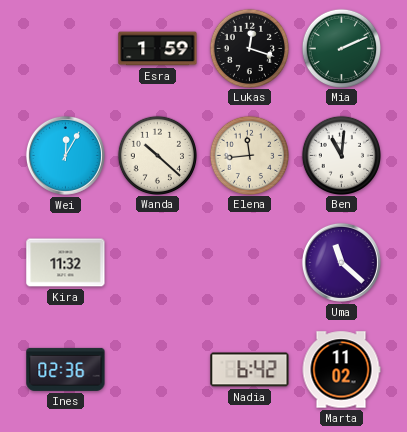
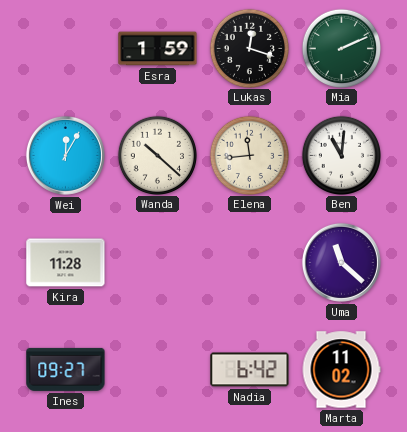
Kira: 11:32 -> 11:28
Ines: 02:36 -> 09:27
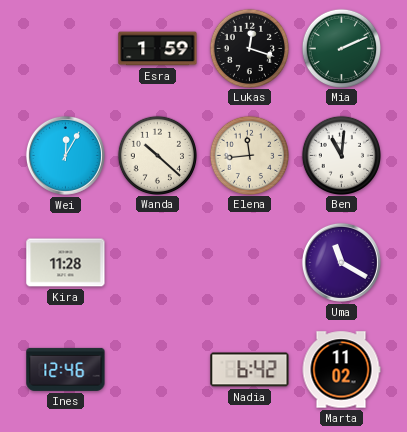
Uma: 11:22 -> 11:20
Ines: 09:27 -> 12:46
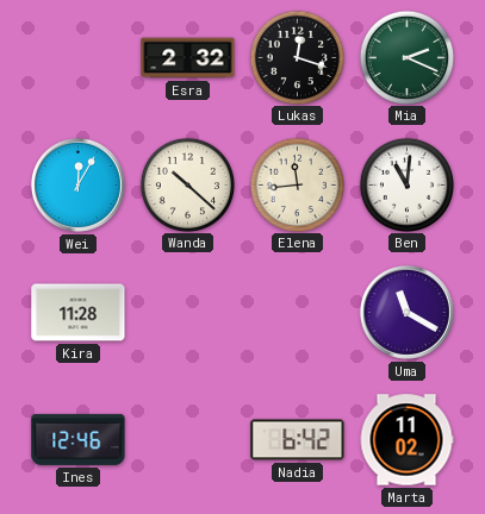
Esra: 1:59 -> 2:32
Mia: 2:11 -> 2:19
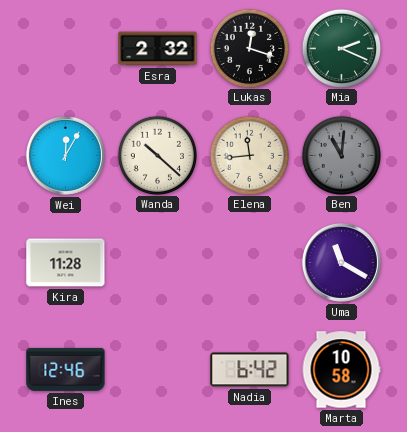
Ben dial: white -> grey
Marta: 11:02 -> 10:58
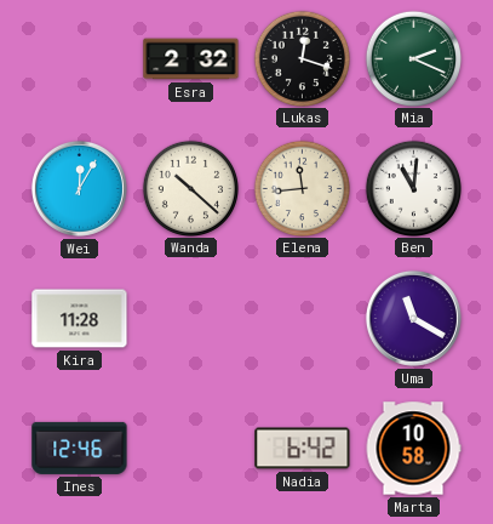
Ben dial: grey -> white
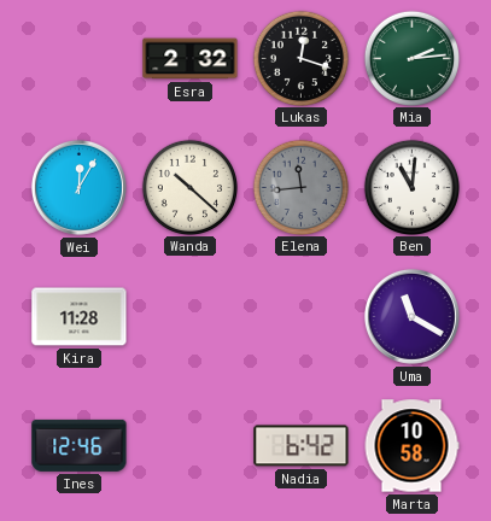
Mia: 2:19 -> 2:14
Elena dial: cream -> grey
